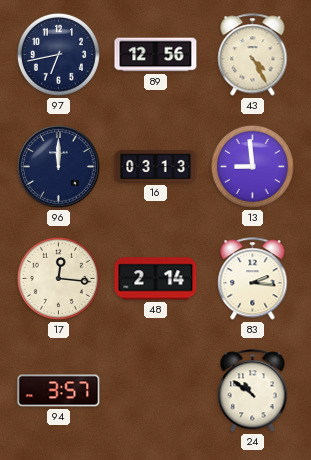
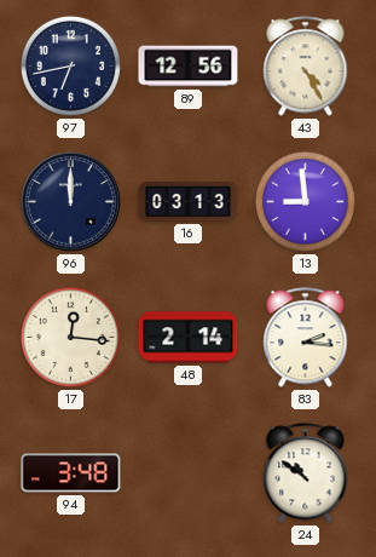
94: 3:57 -> 3:48
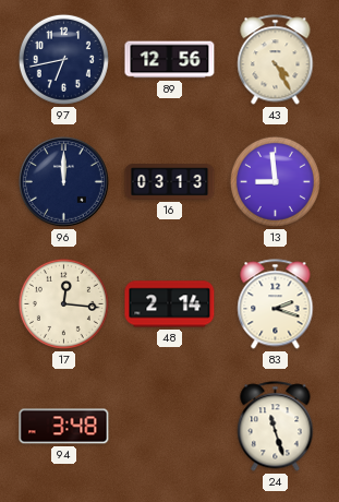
83: 2:16 -> 2:18
24: 10:51 -> 11:27
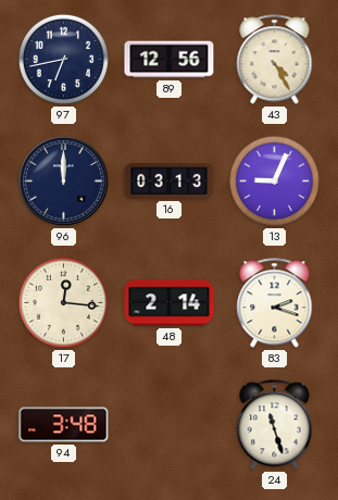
13: 8:59 -> 9:04
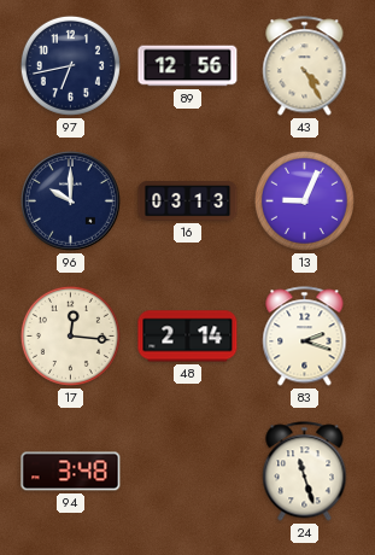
96: 12:00 -> 10:00
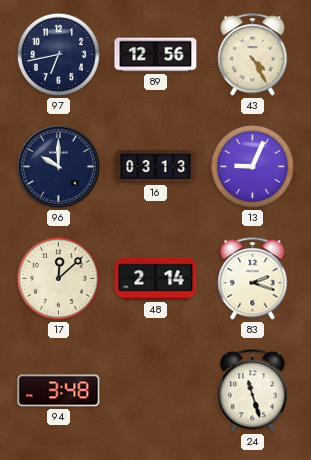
17: 12:16 -> 12:08
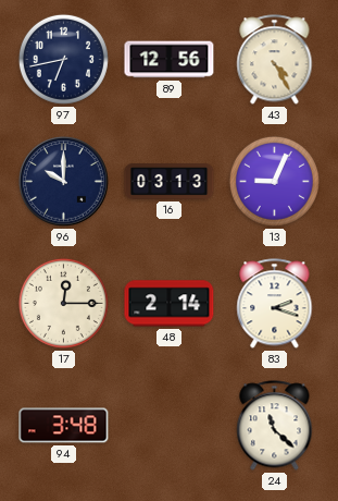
17: 12:08 -> 12:15
24: 11:27 -> 11:22
